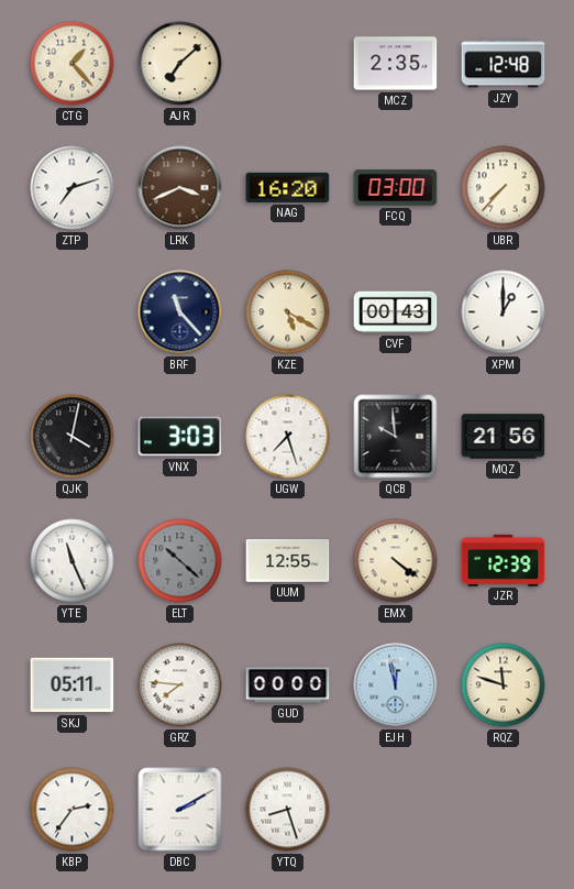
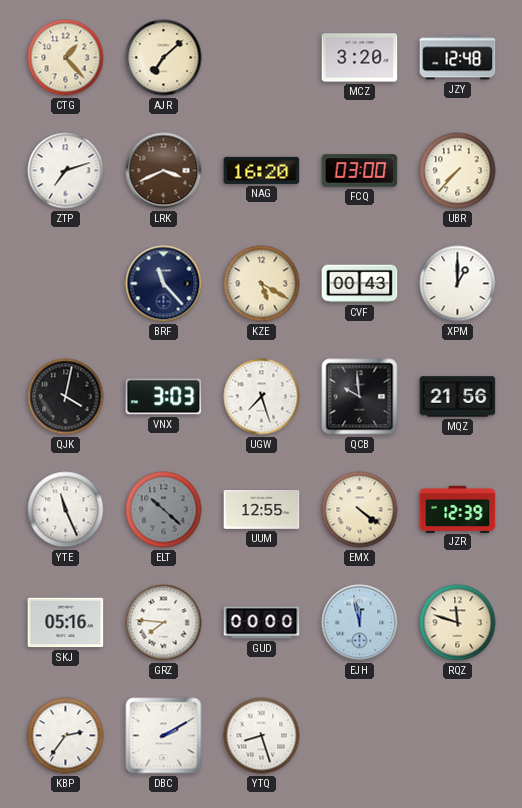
MCZ: 2:35 -> 3:20
SKJ: 05:11 -> 05:16
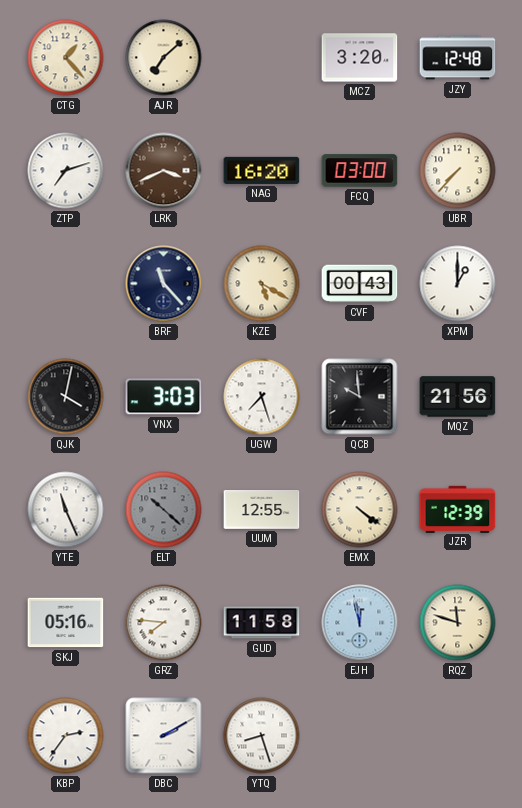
GUD: 00:00 -> 11:58
